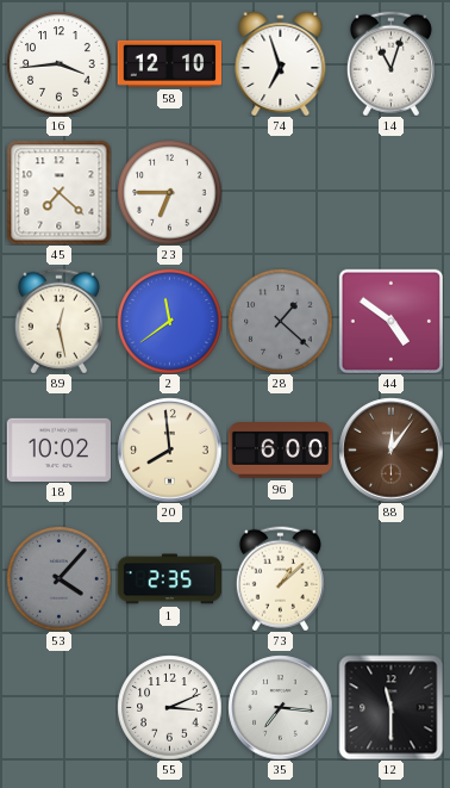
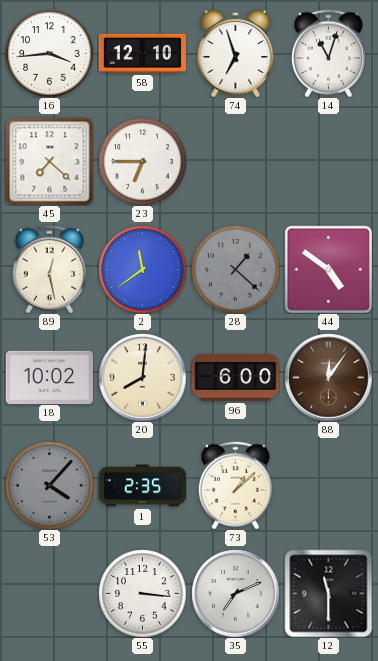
20: 7:59 -> 8:01
55: 3:11 -> 3:16
35: 7:16 -> 7:11
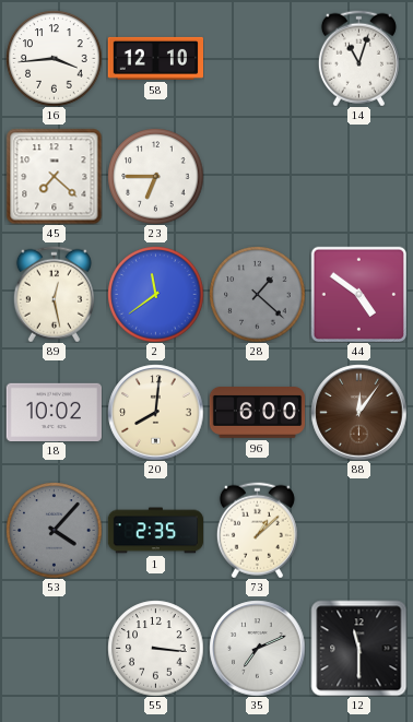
74: 6:57 -> none
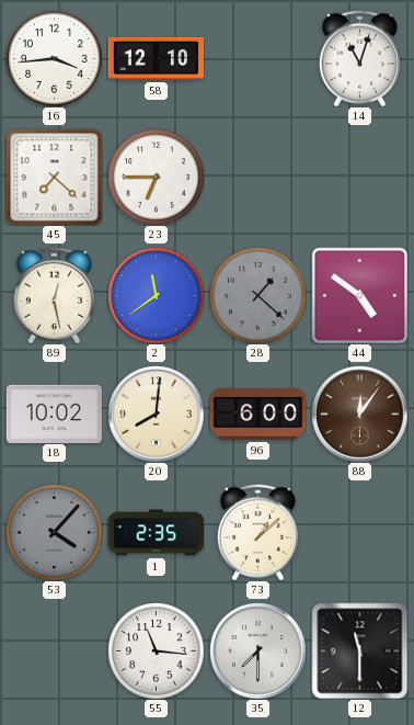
55: 3:16 -> 11:16
35: 7:11 -> 7:30
